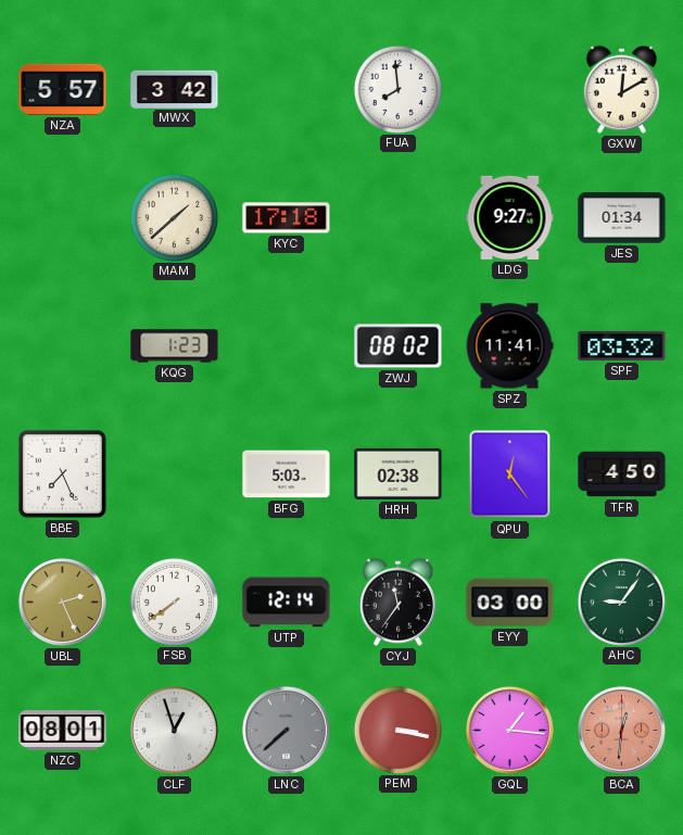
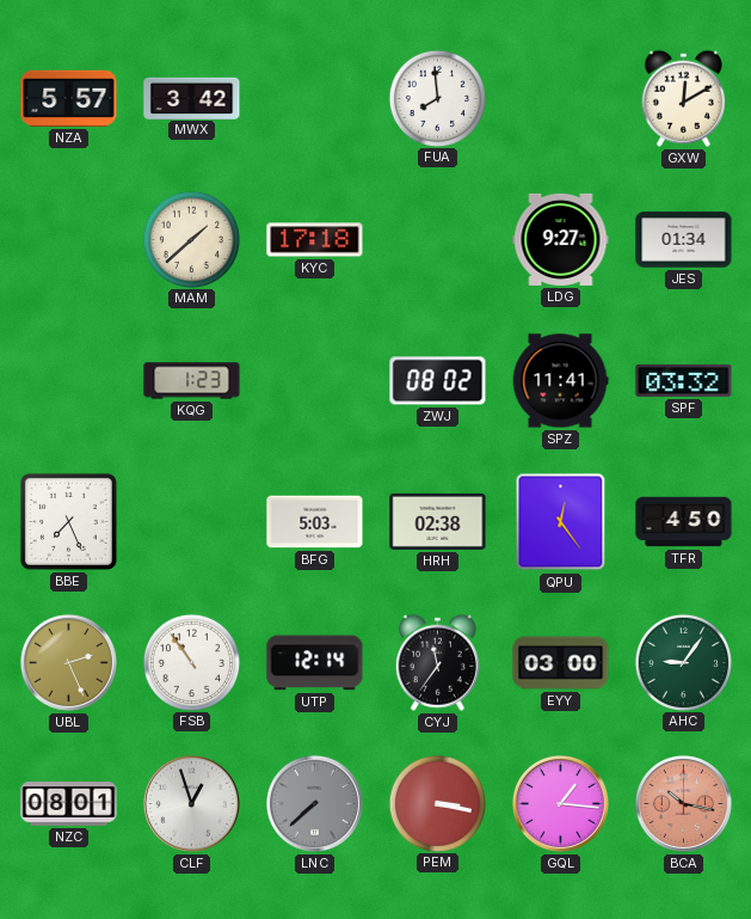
FSB: 7:39 -> 10:54
BCA: 12:31 -> 10:17
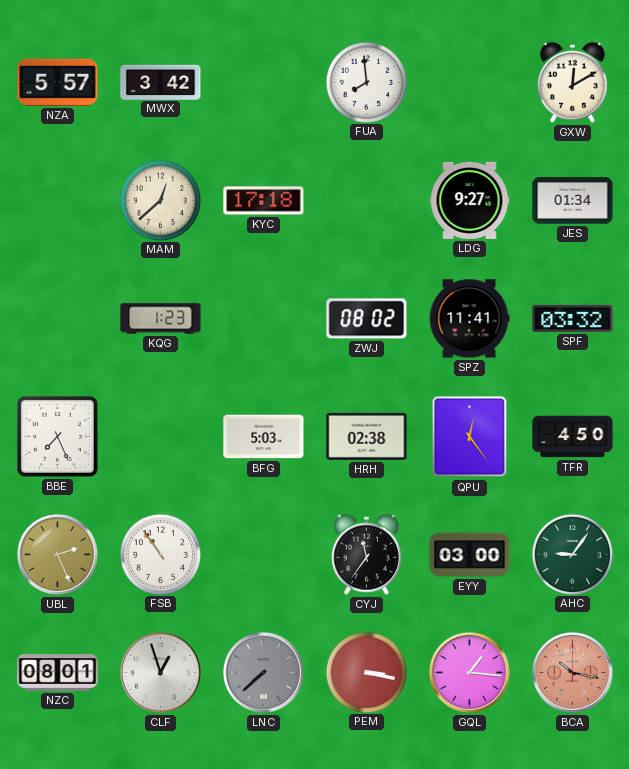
MAM: 1:38 -> 12:38
UTP: 12:14 -> none
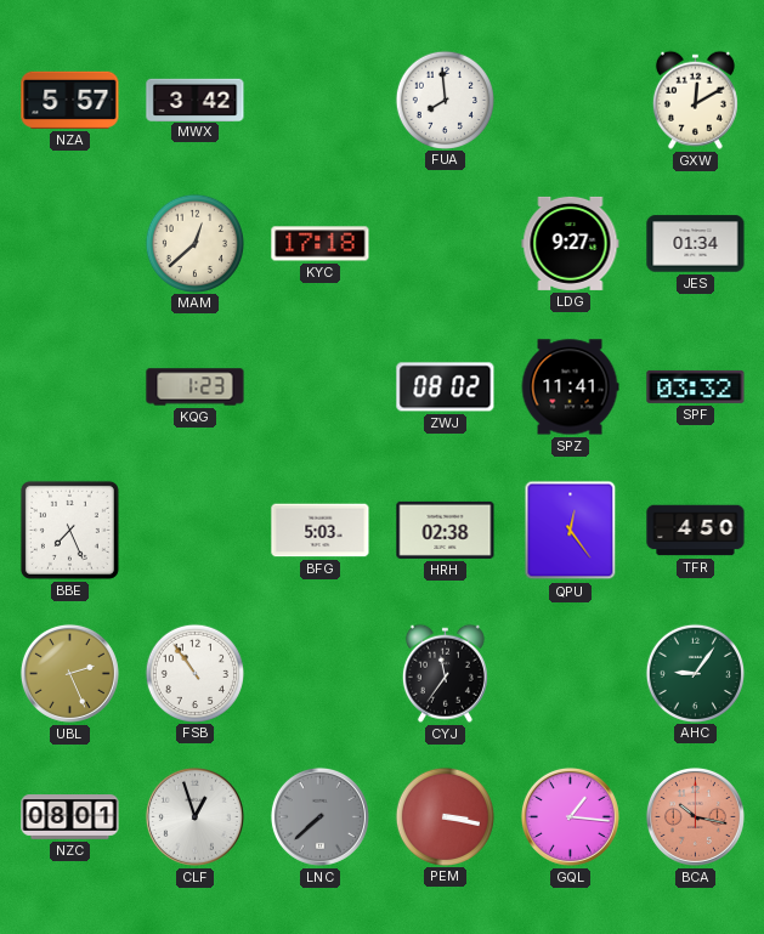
EYY: 03:00 -> none
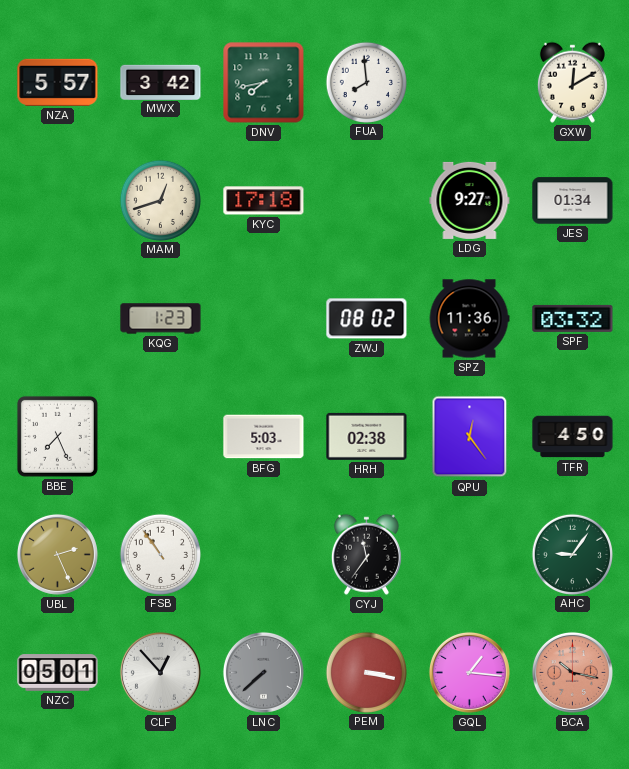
DNV: none -> 7:43
MAM: 12:38 -> 12:42
SPZ: 11:41 -> 11:36
NZC: 08:01 -> 05:01
CLF: 12:57 -> 12:53
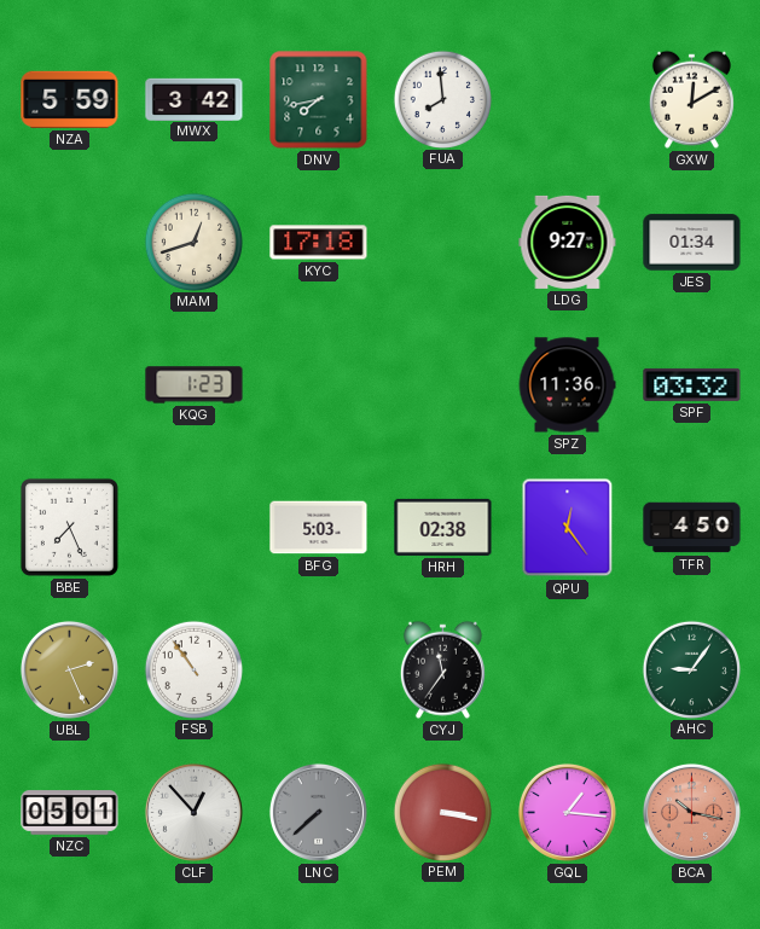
NZA: 5:57 -> 5:59
ZWJ: 08:02 -> none
